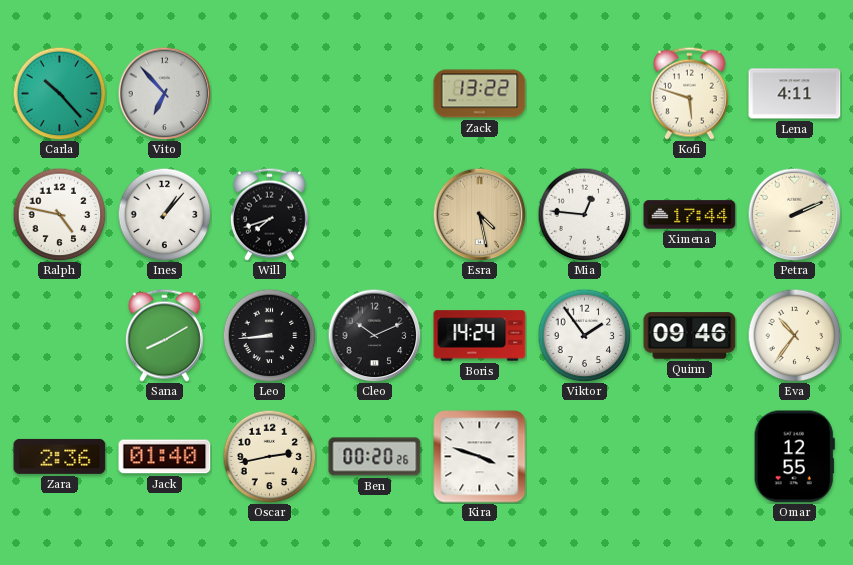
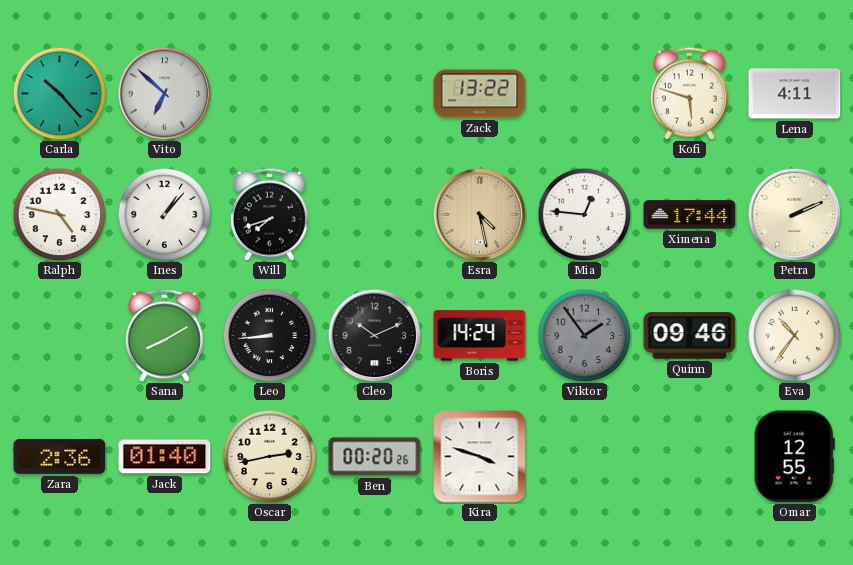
Vito: 6:53 -> 6:52
Viktor dial: white -> grey
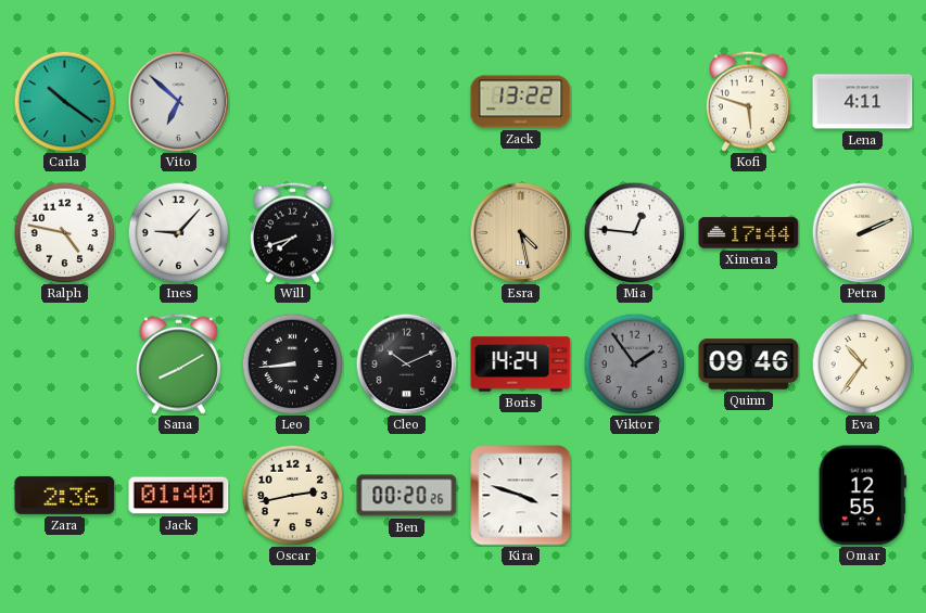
Carla: 10:23 -> 10:21
Ines: 1:07 -> 9:07
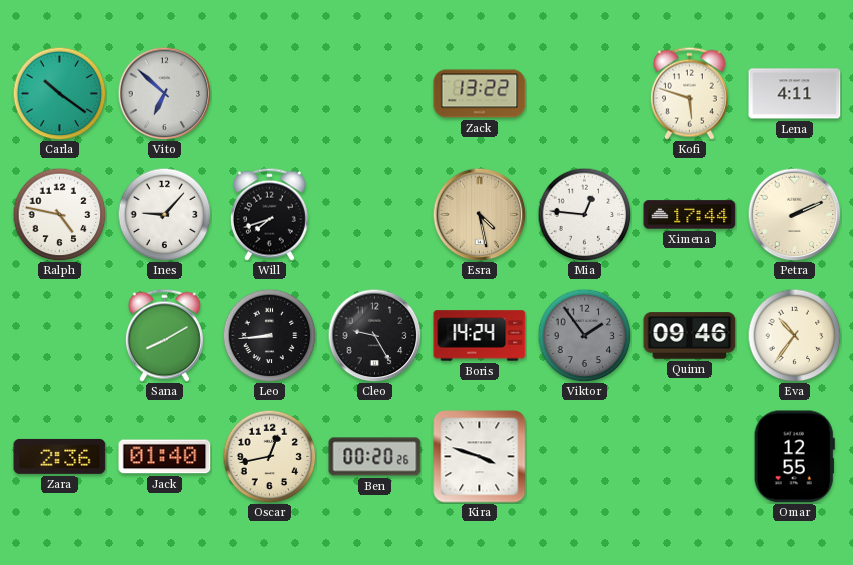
Cleo: 10:11 -> 9:25
Oscar: 2:43 -> 12:43
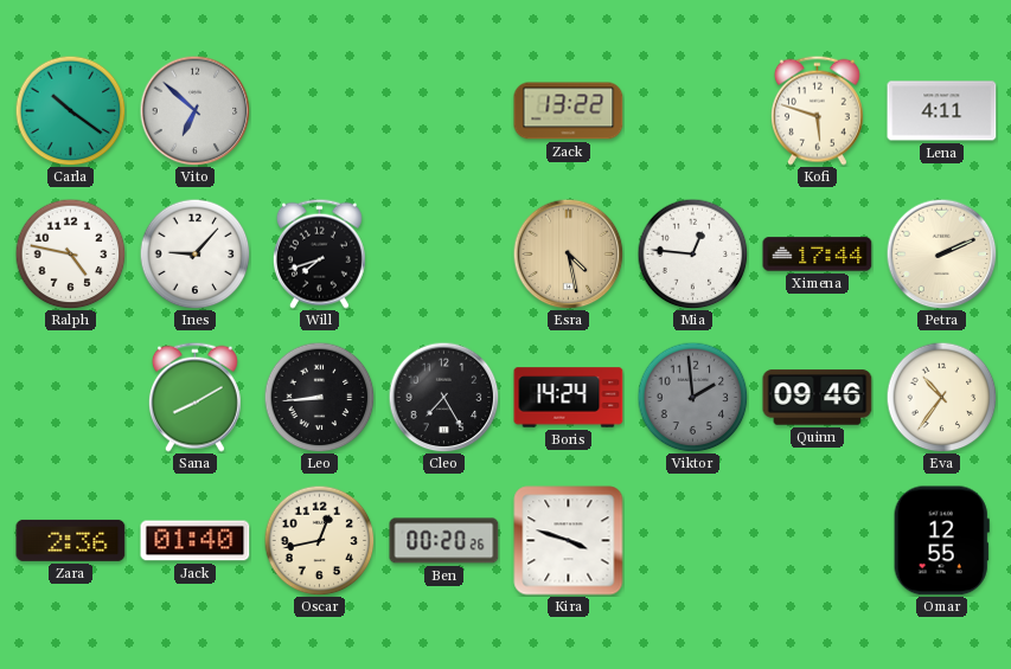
Cleo: 9:25 -> 7:25
Viktor: 1:54 -> 1:59
